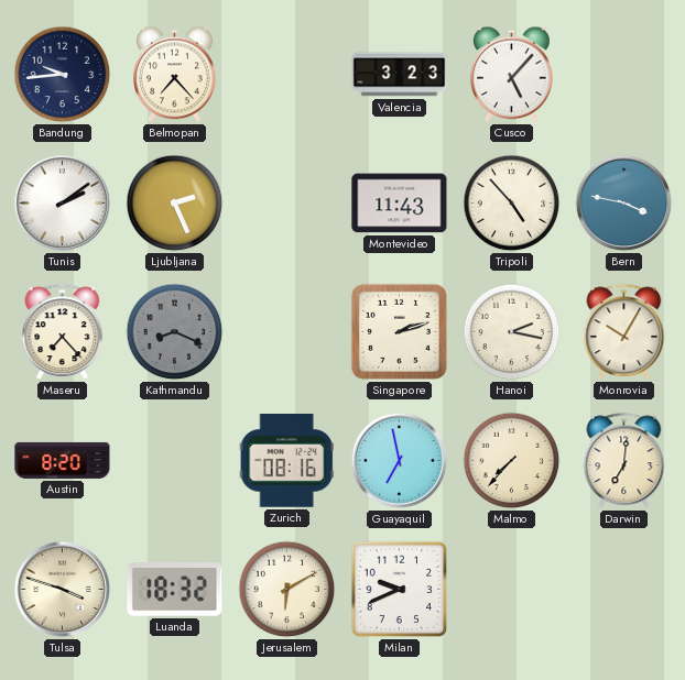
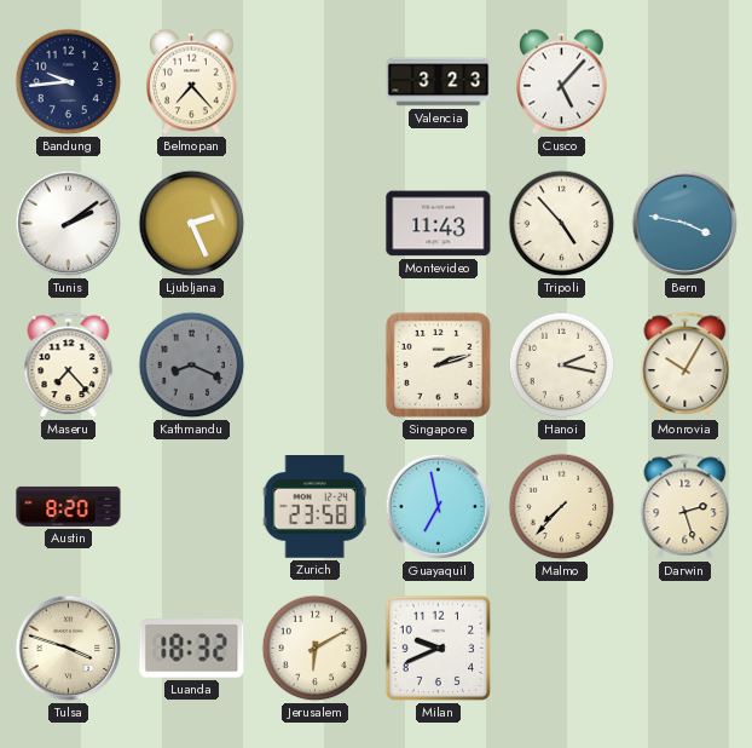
Zurich: 08:16 -> 23:58
Darwin: 7:01 -> 2:27
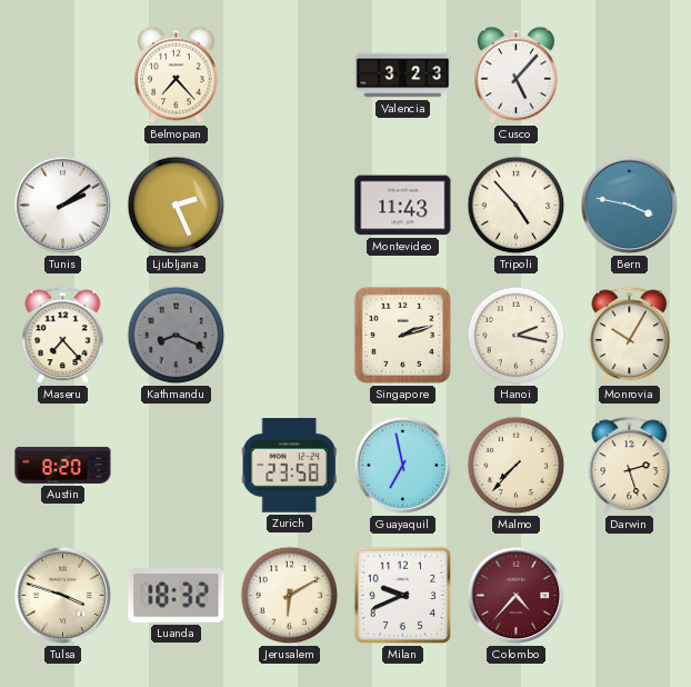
Bandung: 9:44 -> none
Colombo: none -> 4:37
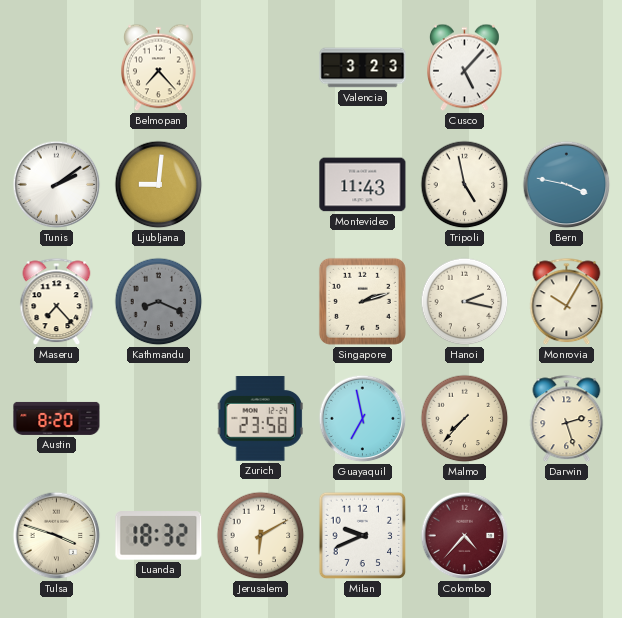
Ljubljana: 2:26 -> 9:01
Tripoli: 4:53 -> 4:58
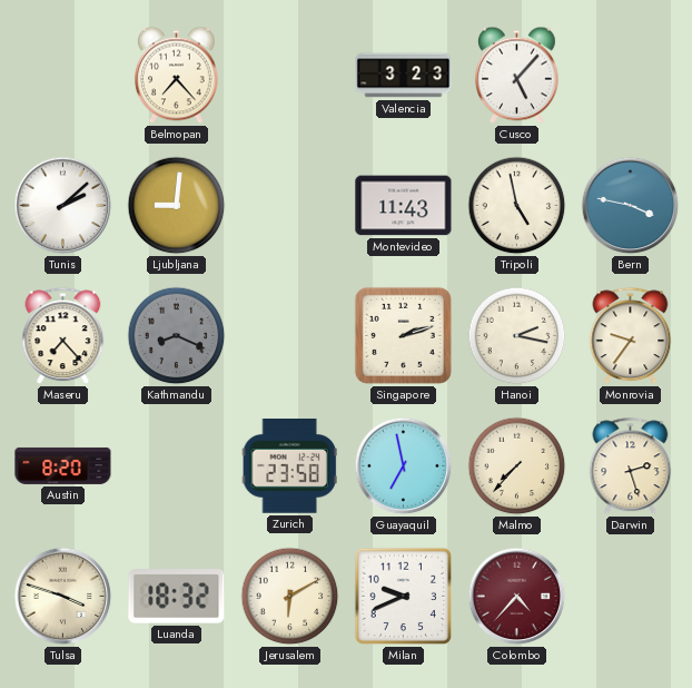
Tunis: 2:09 -> 2:08
Monrovia: 10:05 -> 9:36
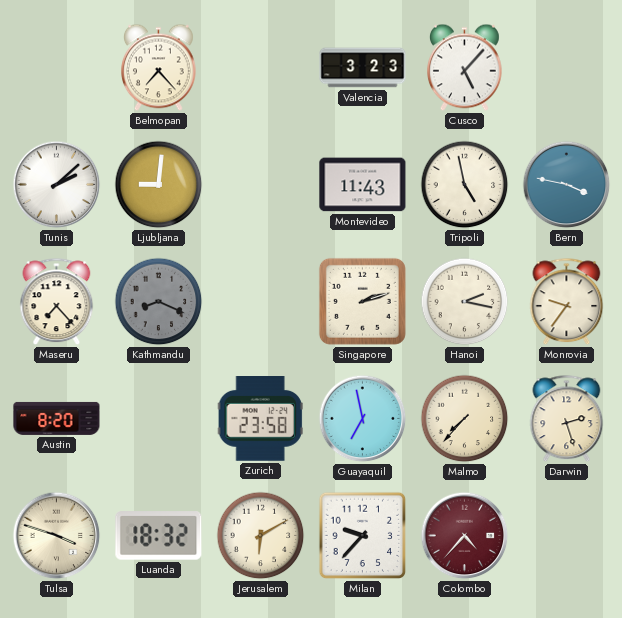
Milan: 9:41 -> 9:37
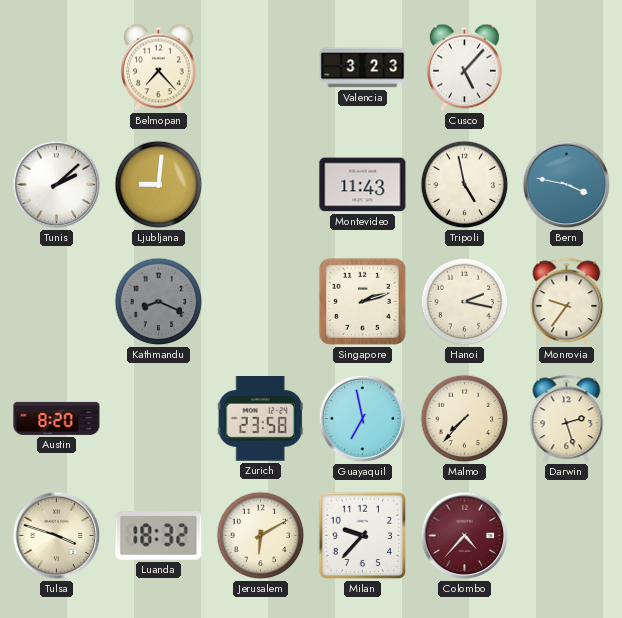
Maseru: 7:23 -> none
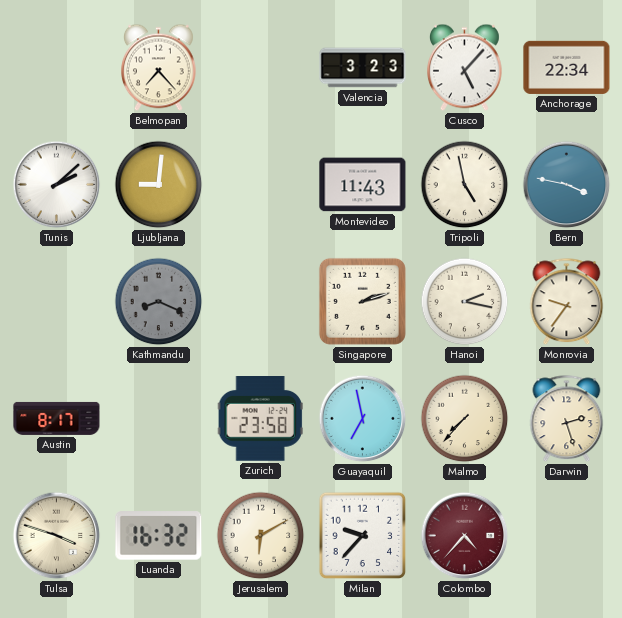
Anchorage: none -> 22:34
Austin: 8:20 -> 8:17
Luanda: 18:32 -> 16:32
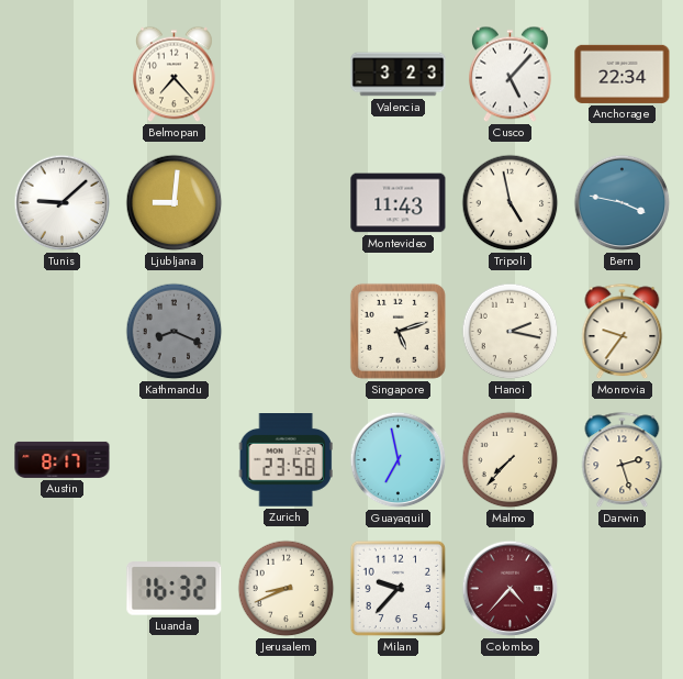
Tunis: 2:08 -> 9:08
Singapore: 2:12 -> 5:12
Tulsa: 3:48 -> none
Jerusalem: 6:10 -> 8:41
